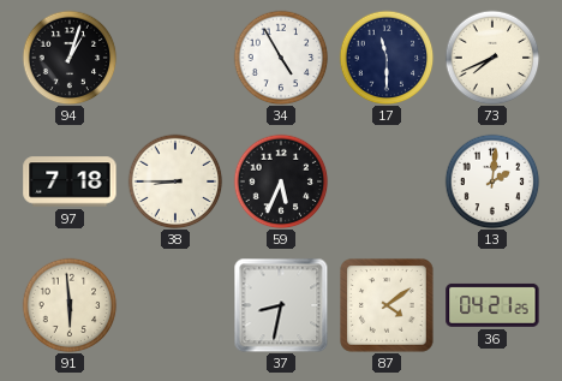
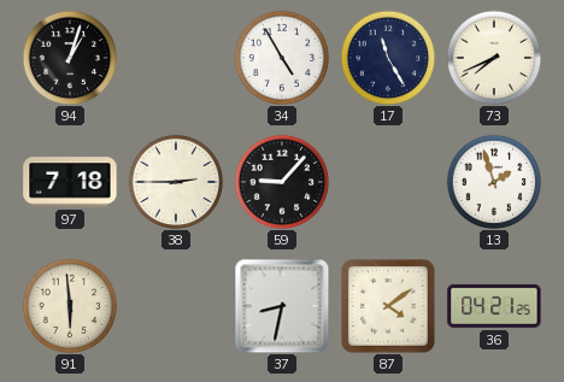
17: 11:30 -> 11:25
38: 8:45 -> 2:45
59: 5:34 -> 9:07
13: 2:01 -> 1:57
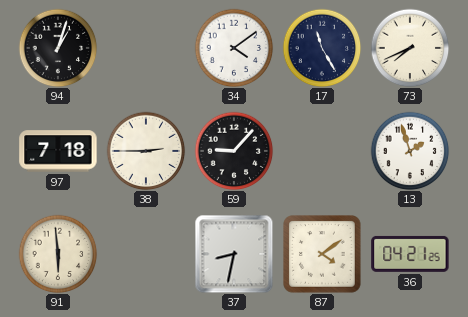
34: 4:55 -> 4:09
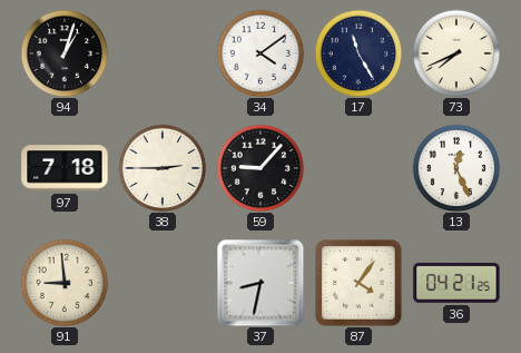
13: 1:57 -> 12:26
91: 5:59 -> 8:59
87: 4:09 -> 4:06
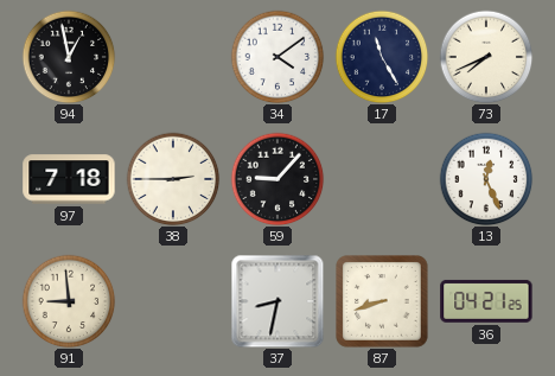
94: 1:03 -> 12:58
87: 4:06 -> 8:42
